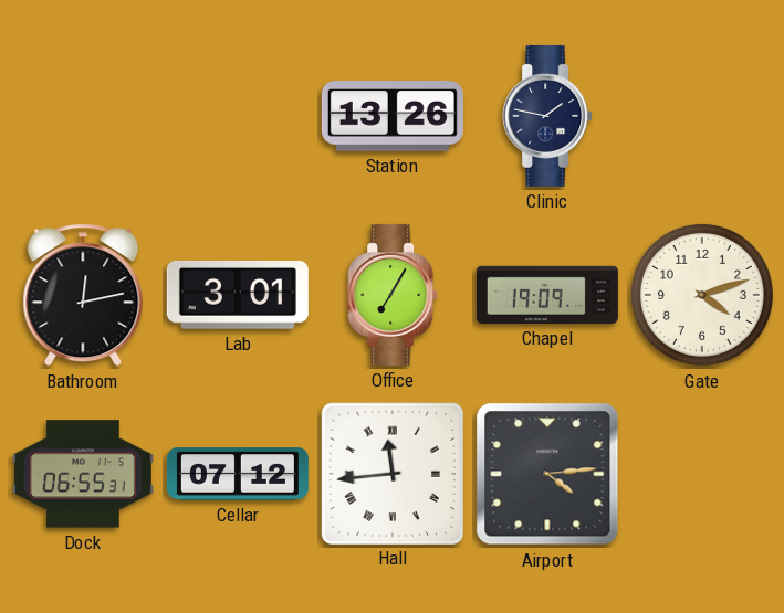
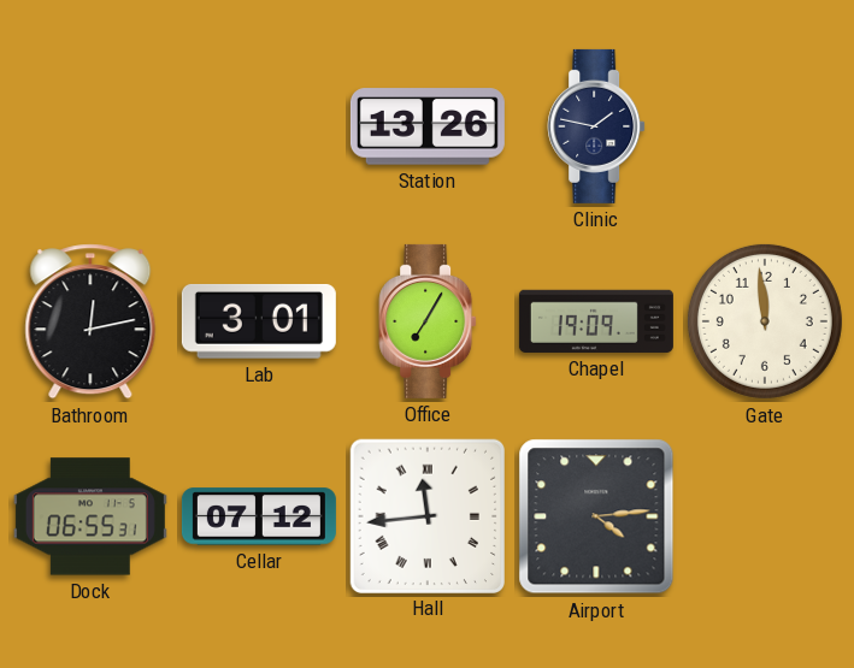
Gate: 4:12 -> 11:59
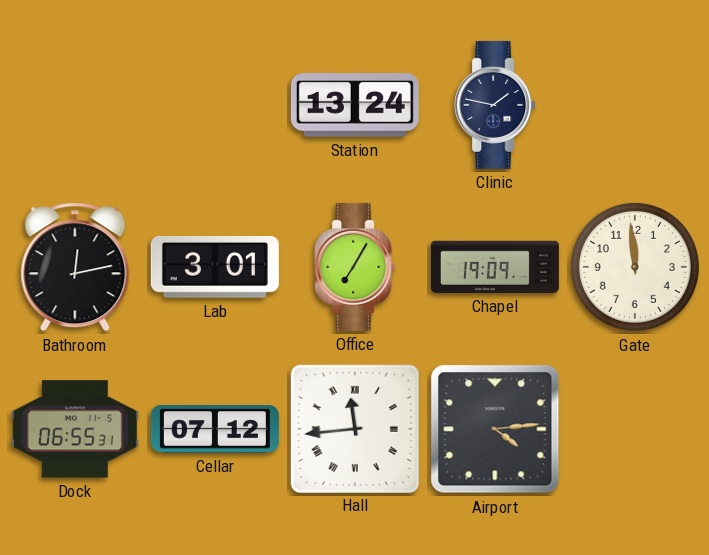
Station: 13:26 -> 13:24
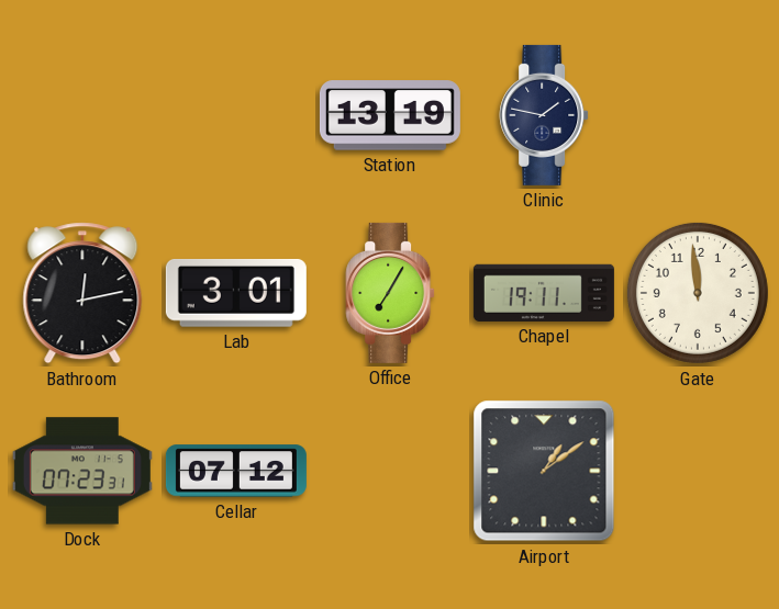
Station: 13:24 -> 13:19
Chapel: 19:09 -> 19:11
Dock: 06:55 -> 07:23
Hall: 11:44 -> none
Airport: 4:14 -> 1:09
